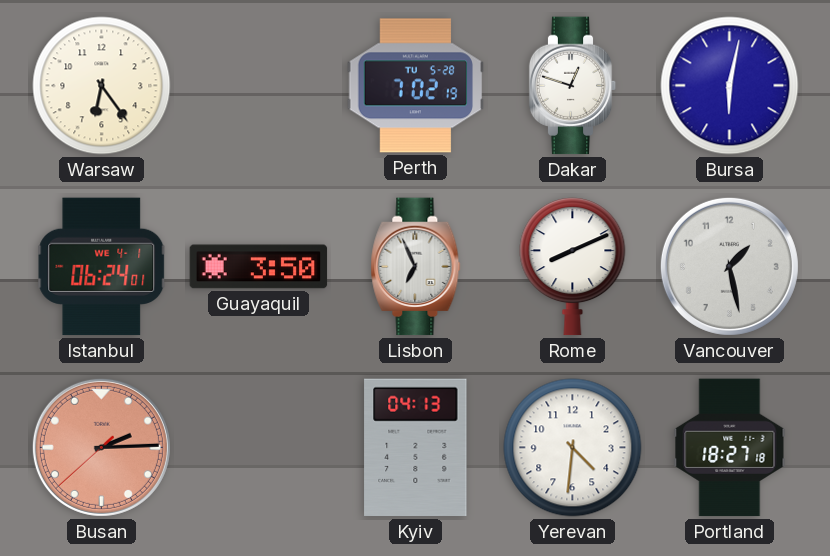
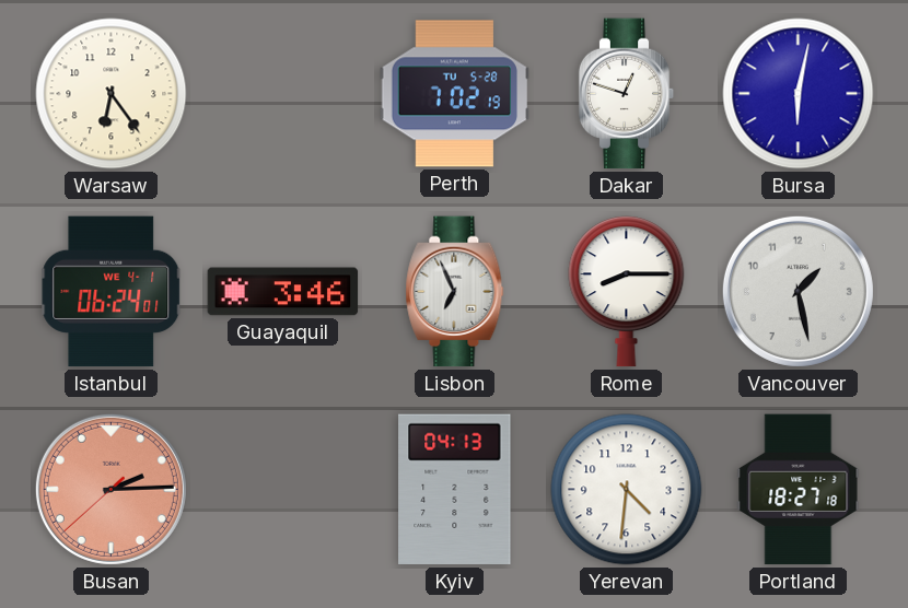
Guayaquil: 3:50 -> 3:46
Rome: 8:11 -> 8:15
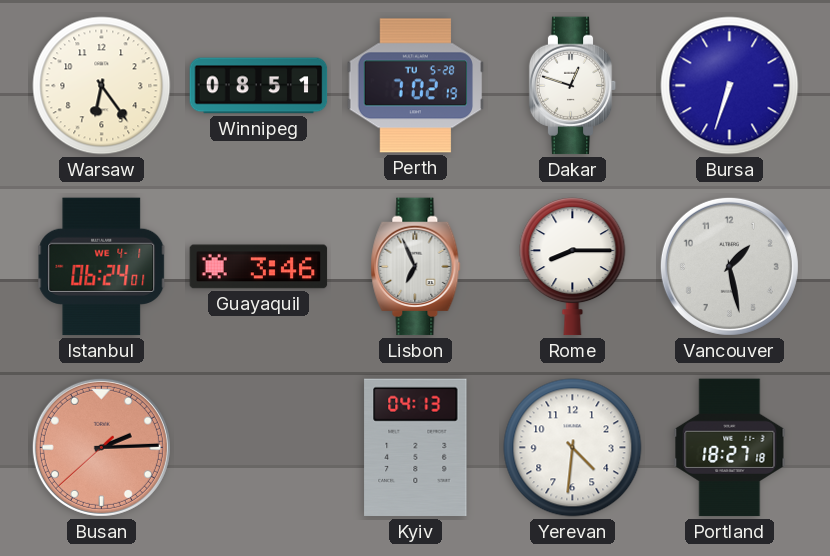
Winnipeg: none -> 08:51
Bursa: 6:02 -> 6:33
